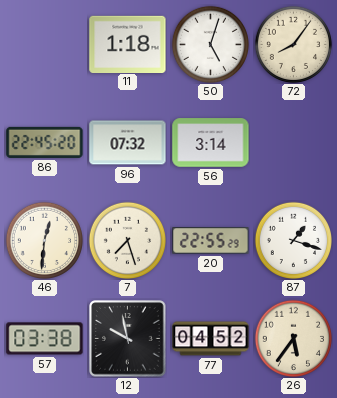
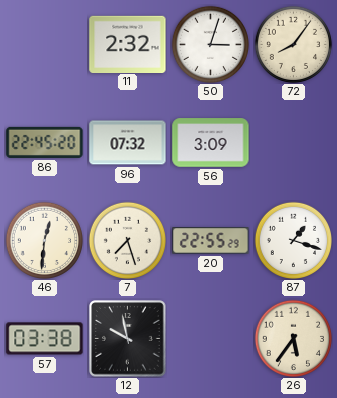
11: 1:18 -> 2:32
50: 5:03 -> 3:03
56: 3:14 -> 3:09
77: 04:52 -> none
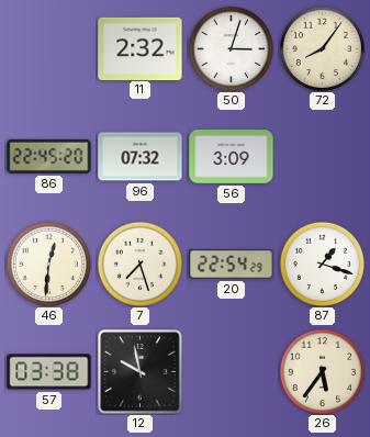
20: 22:55 -> 22:54
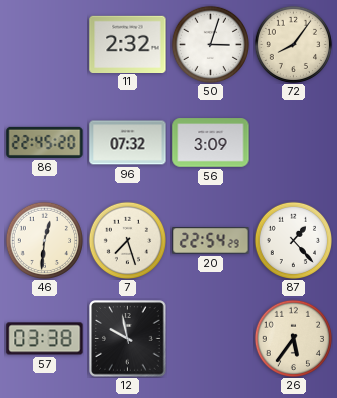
87: 1:18 -> 1:23
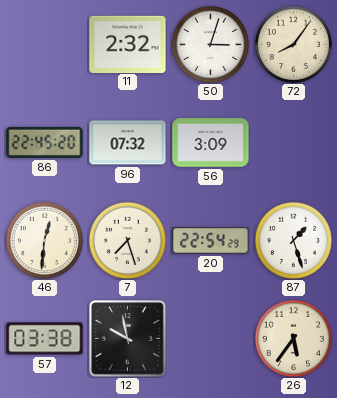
87: 1:23 -> 1:27
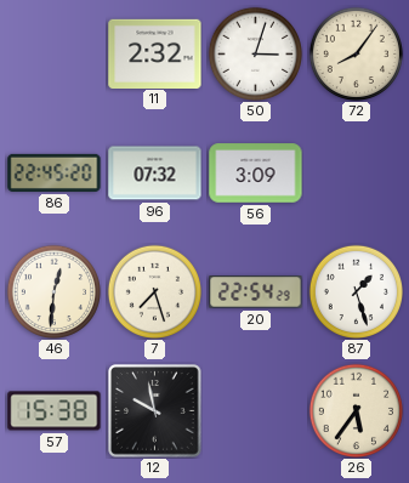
57: 03:38 -> 15:38
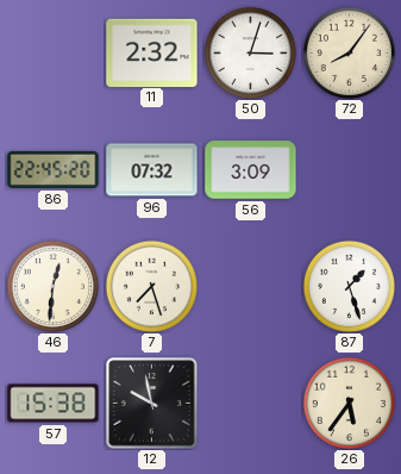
20: 22:54 -> none
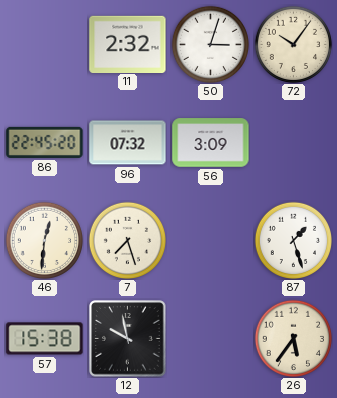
72: 8:06 -> 10:06
